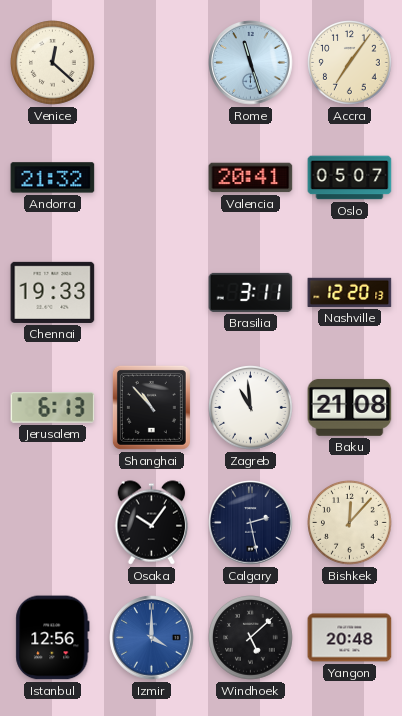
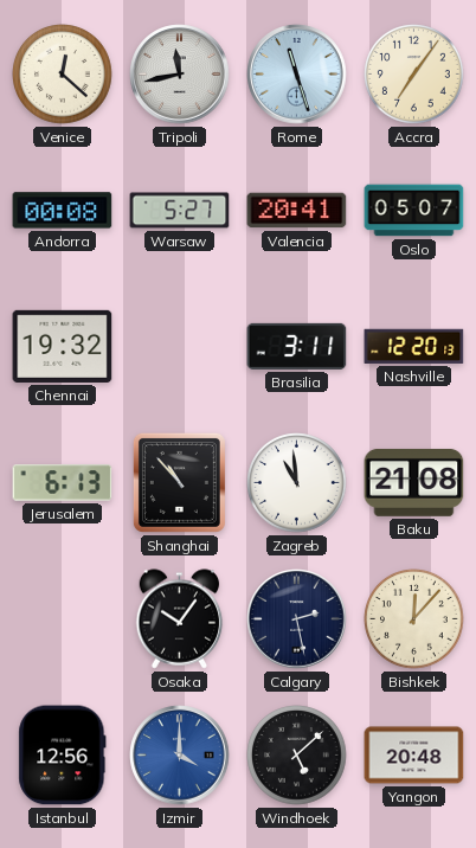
Tripoli: none -> 11:43
Andorra: 21:32 -> 00:08
Warsaw: none -> 5:27
Chennai: 19:33 -> 19:32
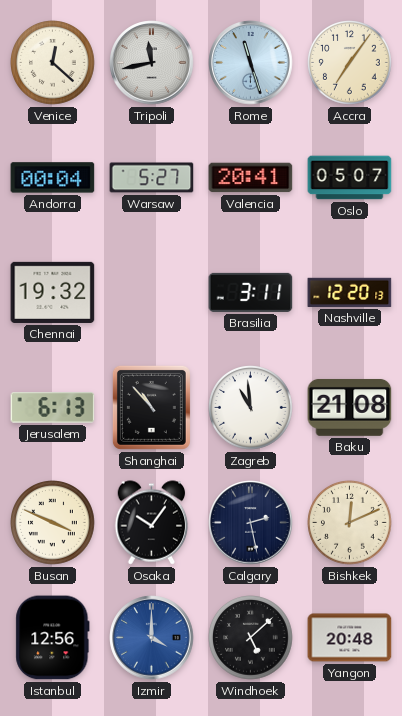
Andorra: 00:08 -> 00:04
Busan: none -> 3:49
Bishkek: 12:07 -> 12:11
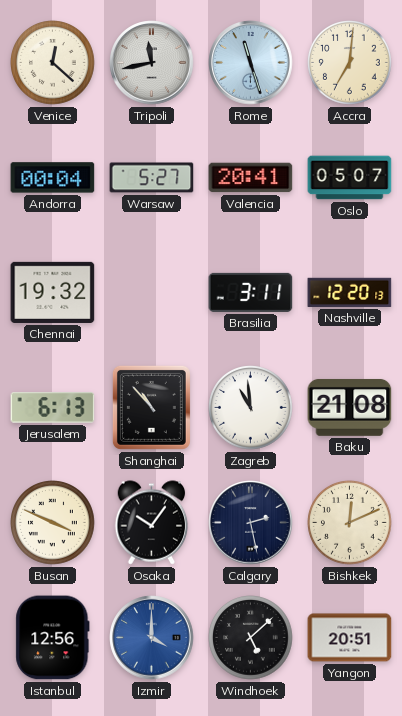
Accra: 7:06 -> 7:01
Yangon: 20:48 -> 20:51
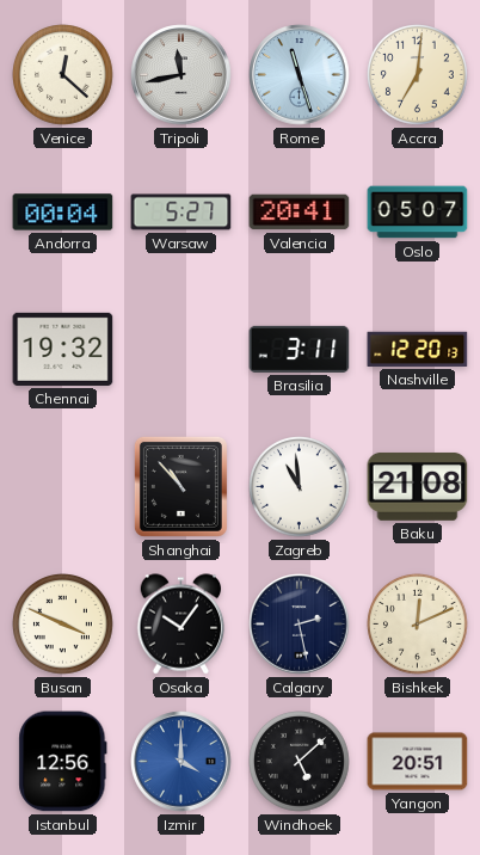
Jerusalem: 6:13 -> none
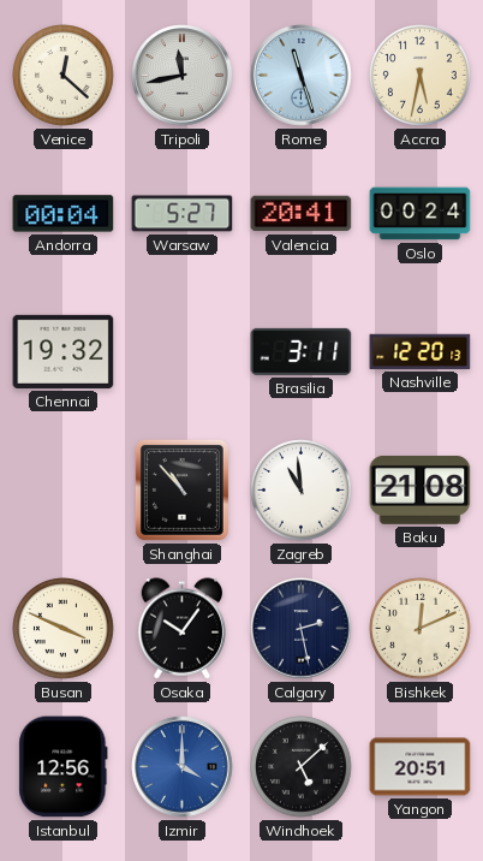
Accra: 7:01 -> 5:32
Oslo: 05:07 -> 00:24
